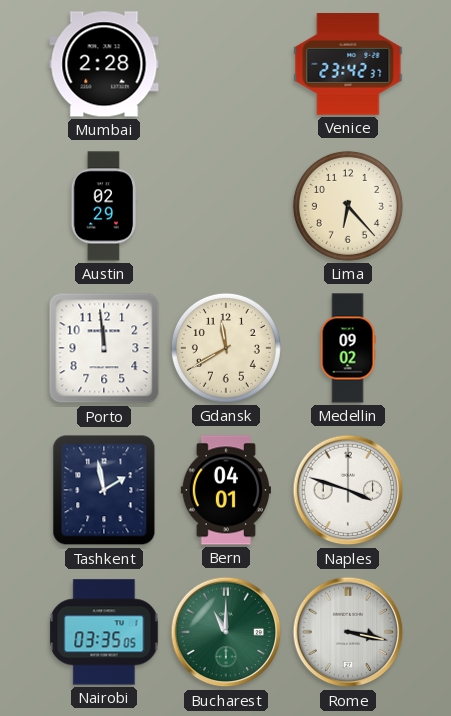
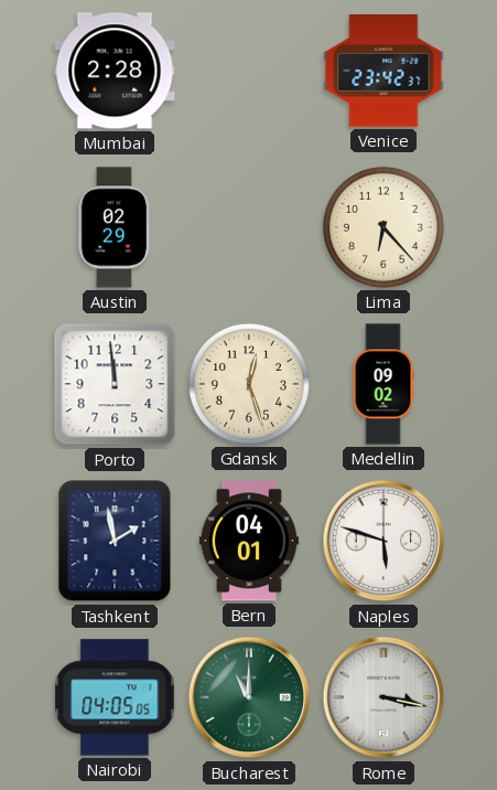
Gdansk: 11:40 -> 12:27
Naples: 3:48 -> 5:48
Nairobi: 03:35 -> 04:05
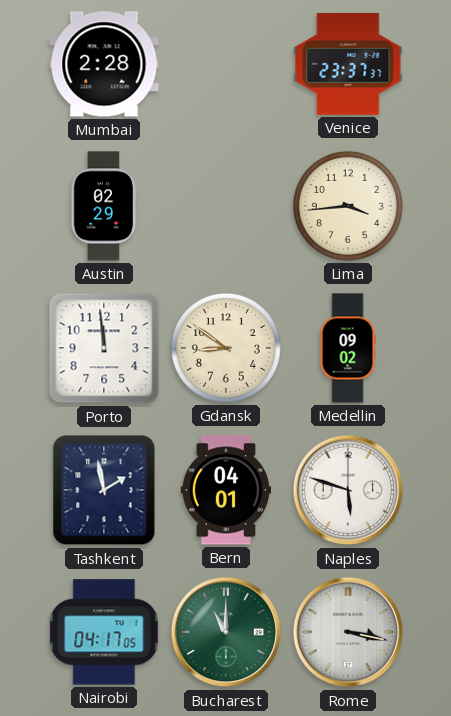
Venice: 23:42 -> 23:37
Lima: 6:23 -> 3:44
Gdansk: 12:27 -> 8:51
Nairobi: 04:05 -> 04:17
